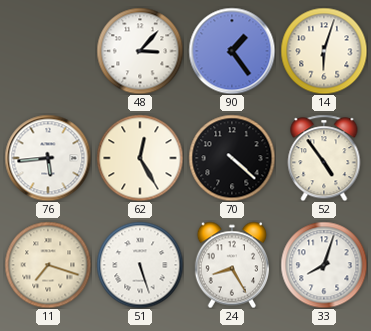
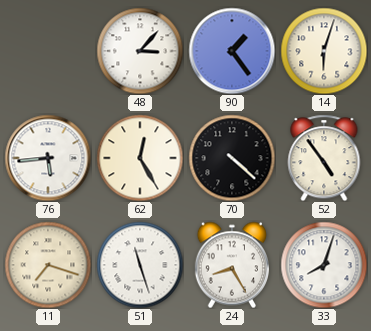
51: 5:27 -> 11:27
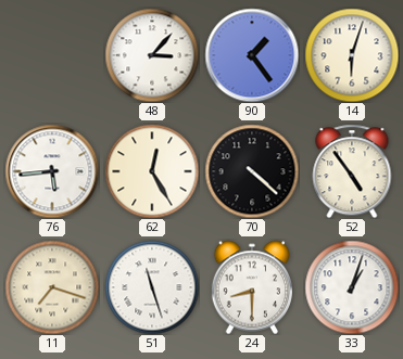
24: 8:25 -> 8:30
33: 8:03 -> 1:03
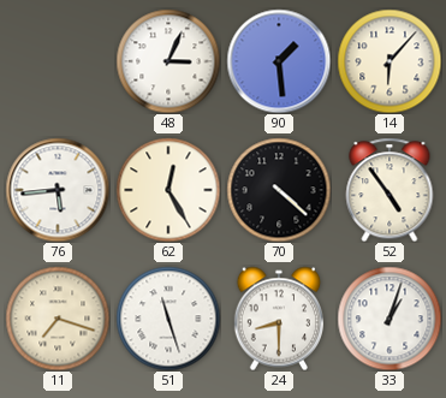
48: 3:07 -> 3:04
90: 1:24 -> 1:29
14: 6:03 -> 6:07
